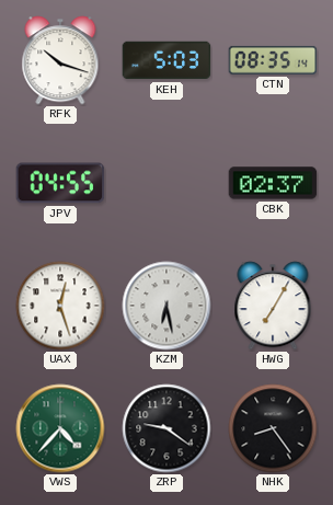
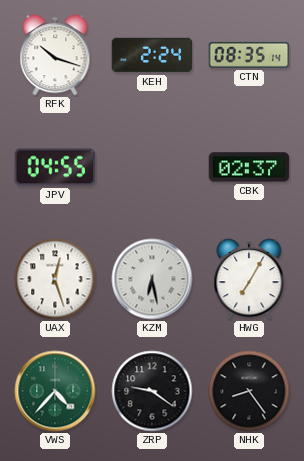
KEH: 5:03 -> 2:24
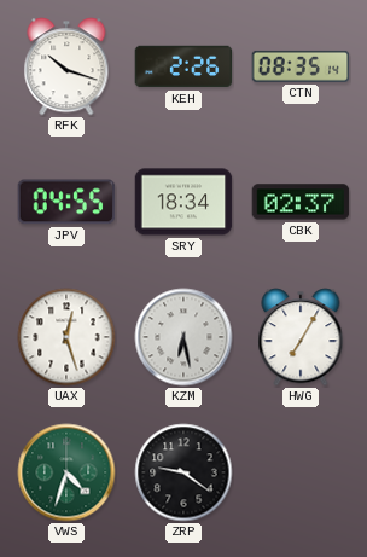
KEH: 2:24 -> 2:26
SRY: none -> 18:34
VWS: 4:37 -> 4:33
NHK: 8:24 -> none
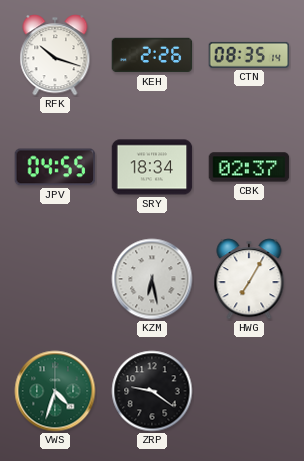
UAX: 12:27 -> none
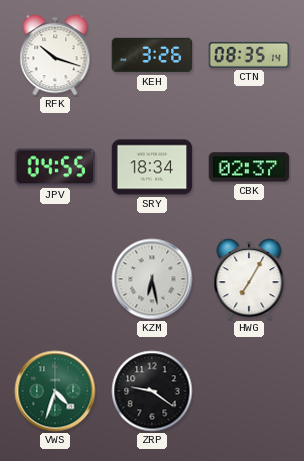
KEH: 2:26 -> 3:26
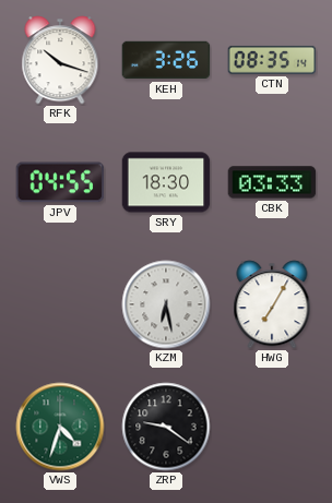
SRY: 18:34 -> 18:30
CBK: 02:37 -> 03:33
